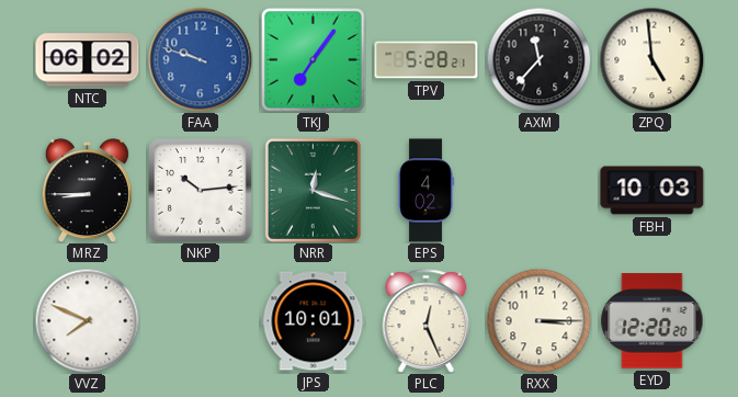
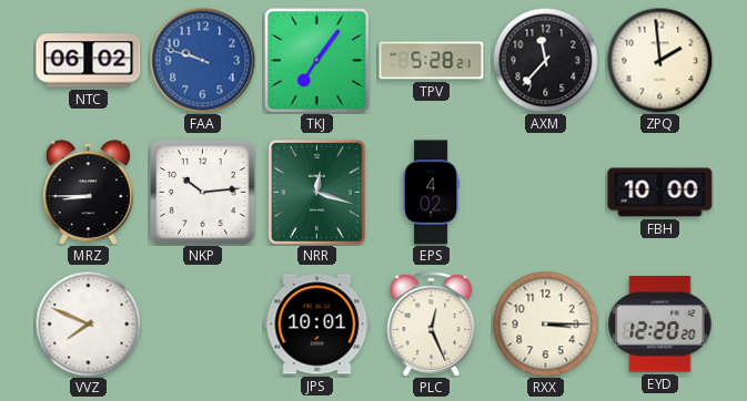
ZPQ: 4:59 -> 1:59
FBH: 10:03 -> 10:00
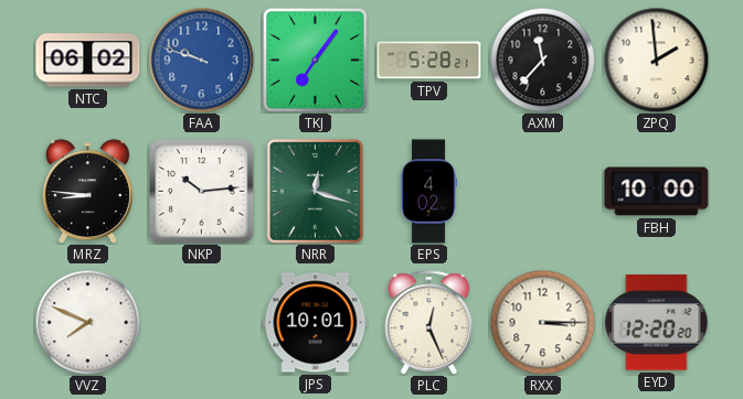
MRZ: 8:45 -> 8:46
